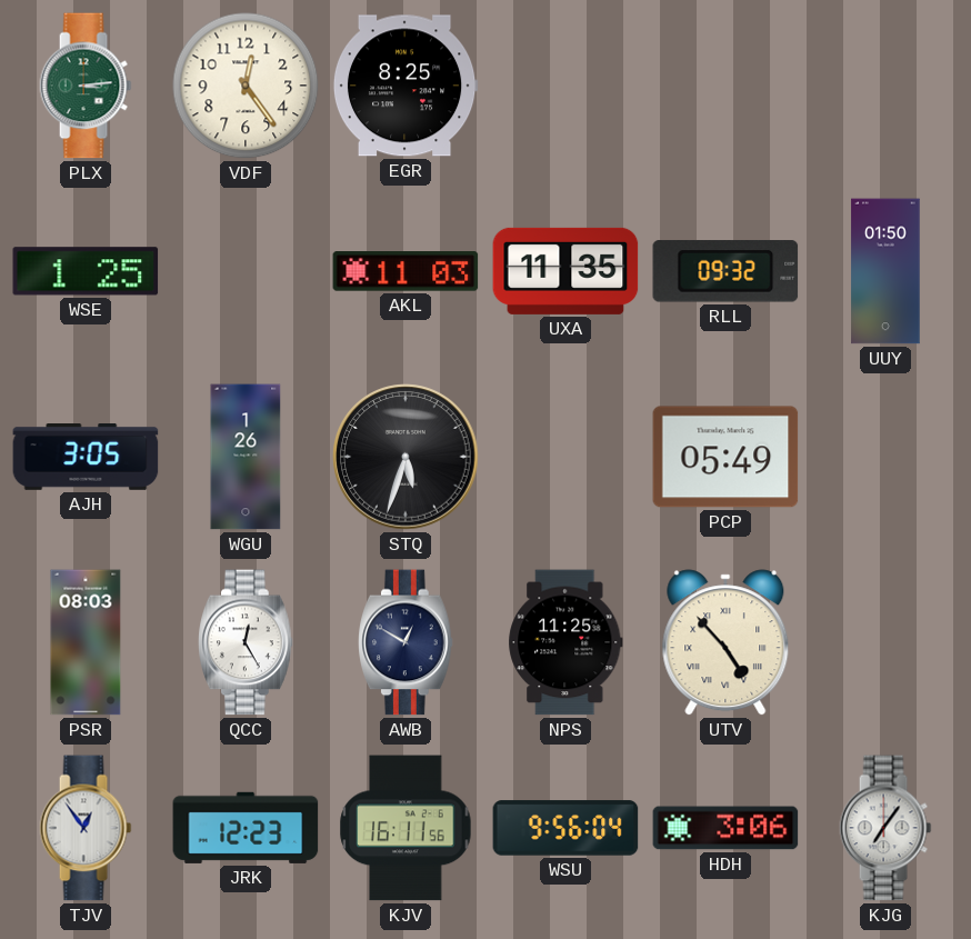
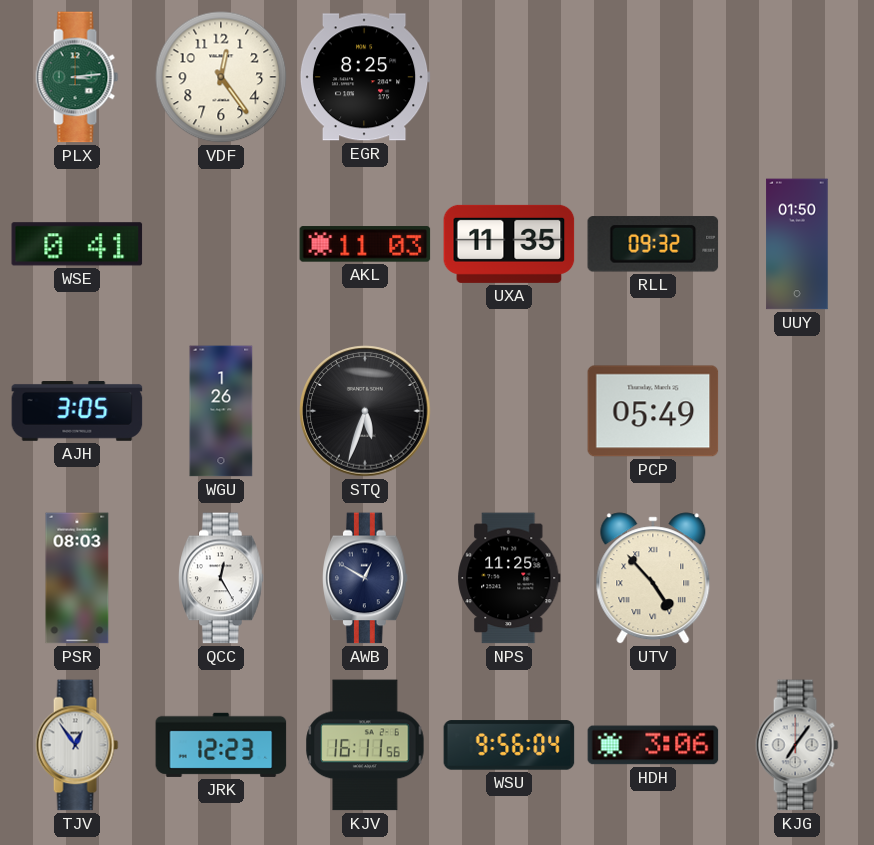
WSE: 1:25 -> 0:41
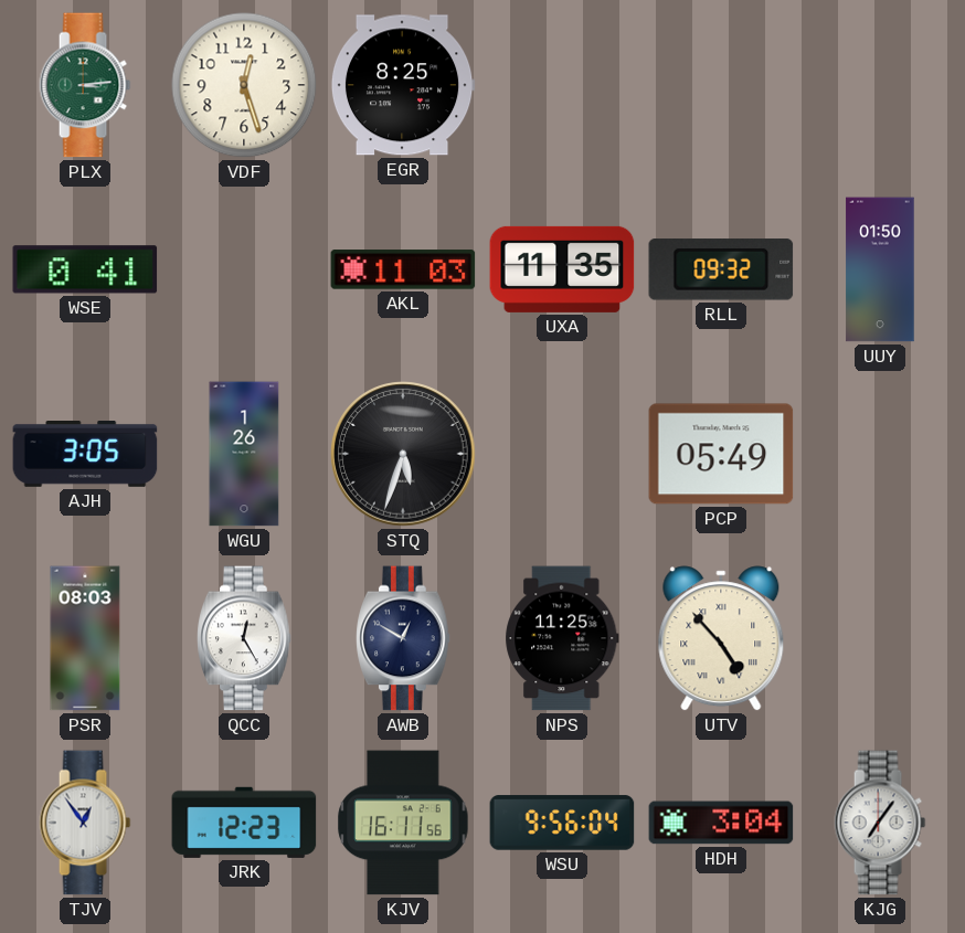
VDF: 12:24 -> 12:27
HDH: 3:06 -> 3:04
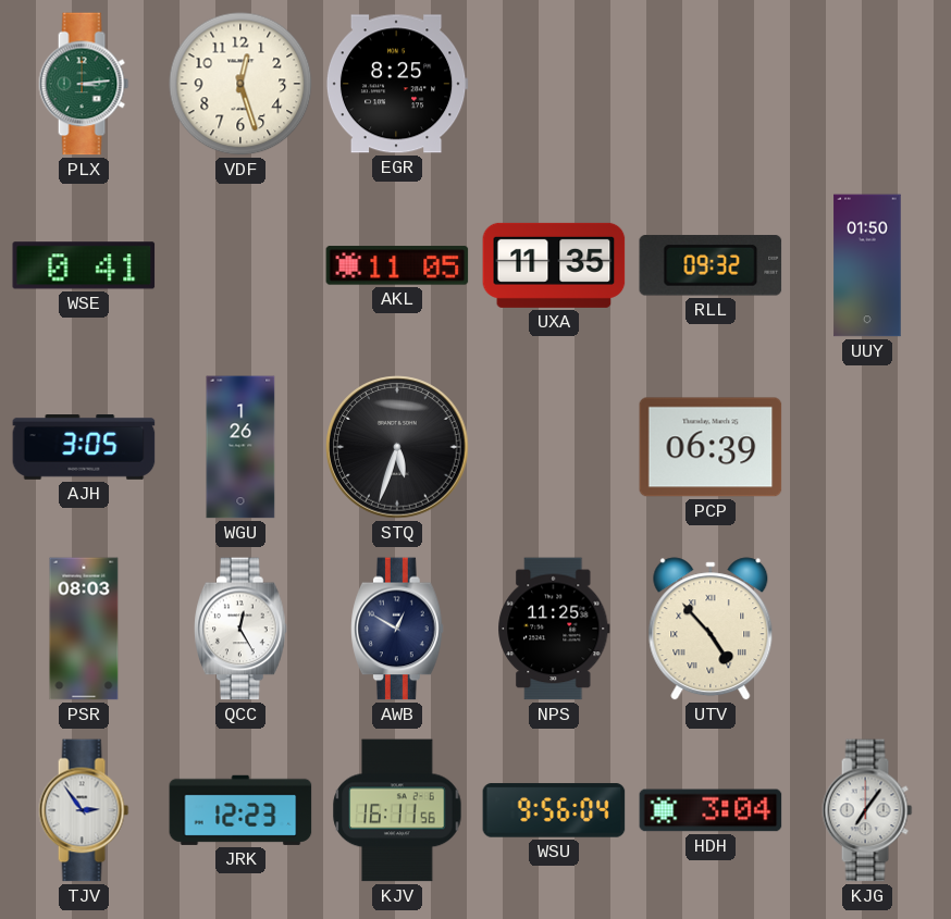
AKL: 11:03 -> 11:05
PCP: 05:49 -> 06:39
TJV: 12:54 -> 2:54
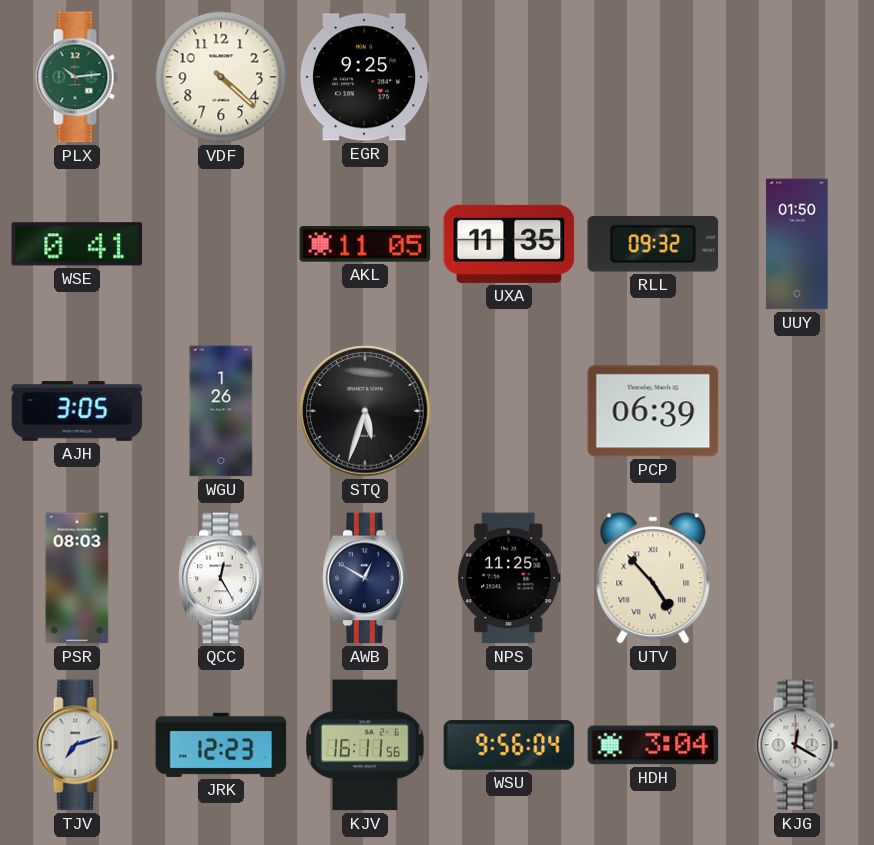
PLX: 3:14 -> 10:14
VDF: 12:27 -> 4:22
EGR: 8:25 -> 9:25
TJV: 2:54 -> 7:12
KJG: 7:06 -> 12:20
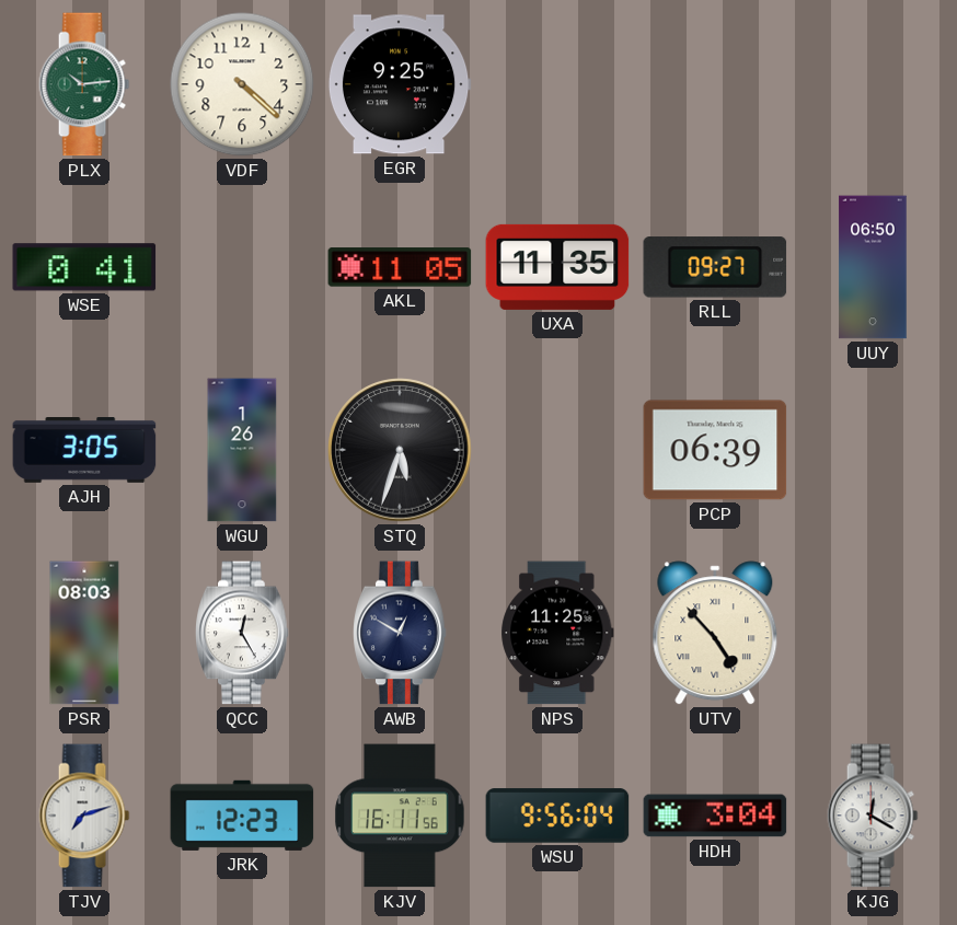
RLL: 09:32 -> 09:27
UUY: 01:50 -> 06:50
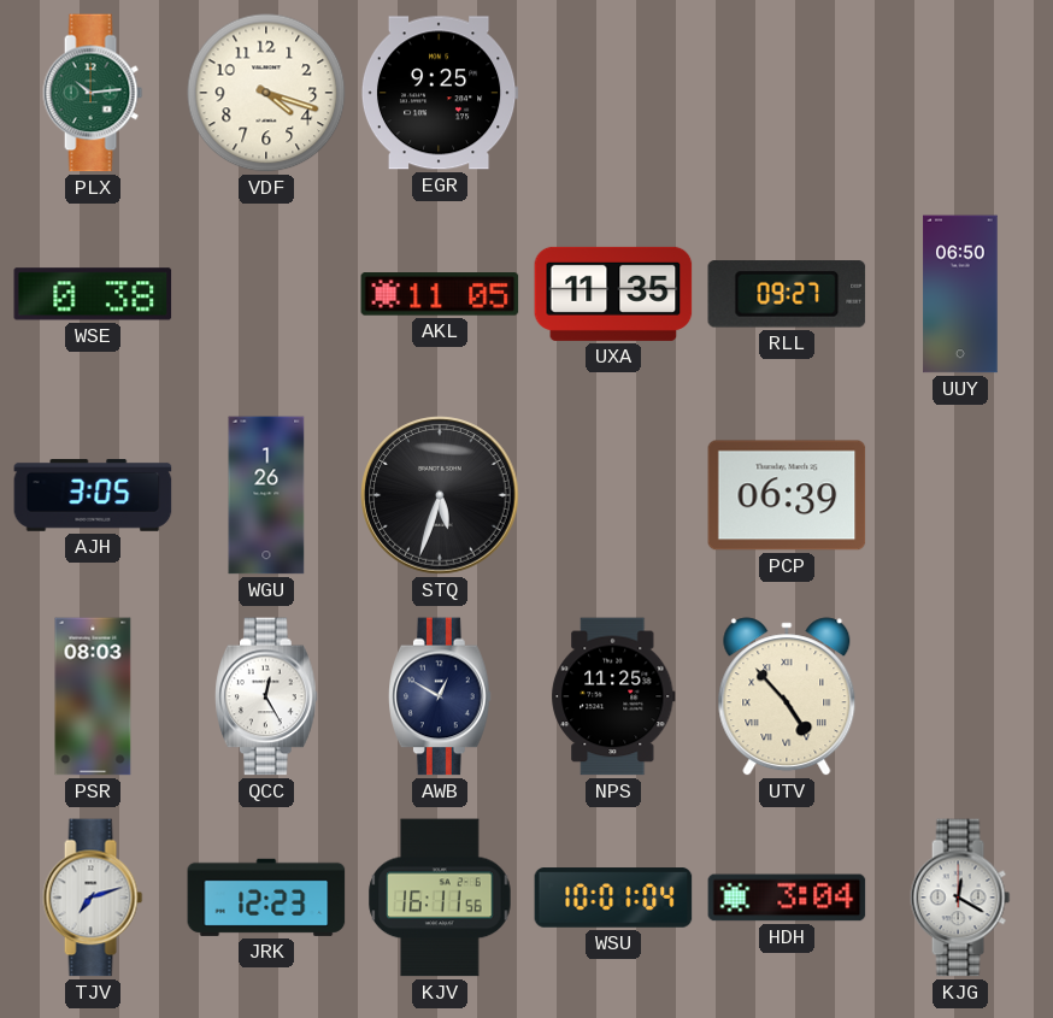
VDF: 4:22 -> 4:18
WSE: 0:41 -> 0:38
WSU: 9:56 -> 10:01
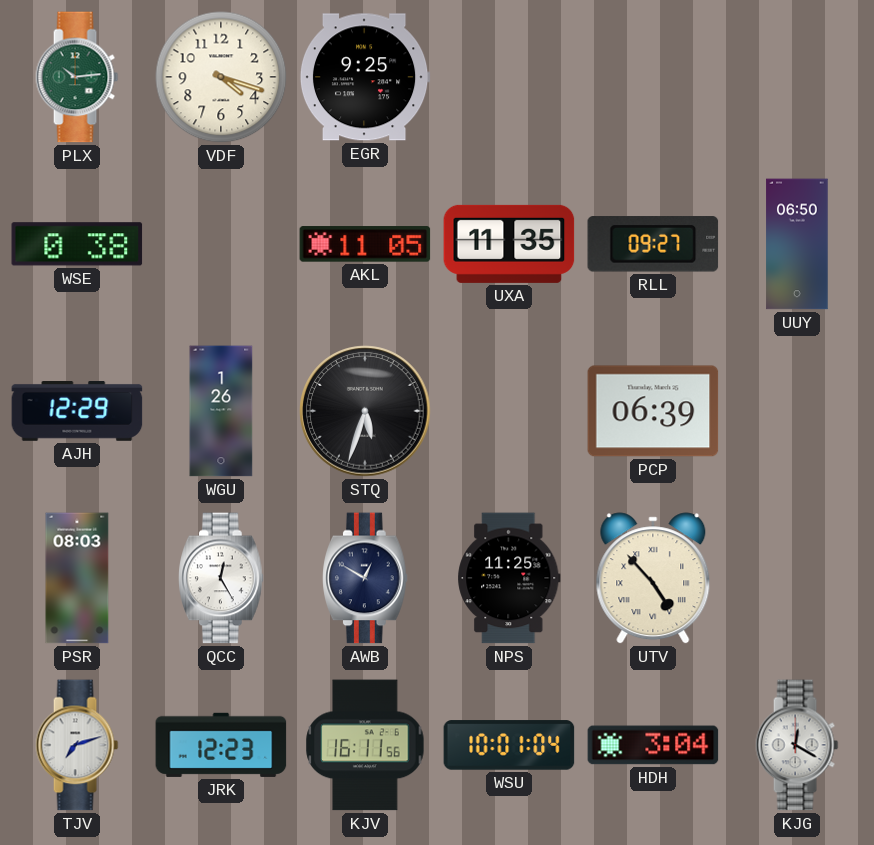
AJH: 3:05 -> 12:29
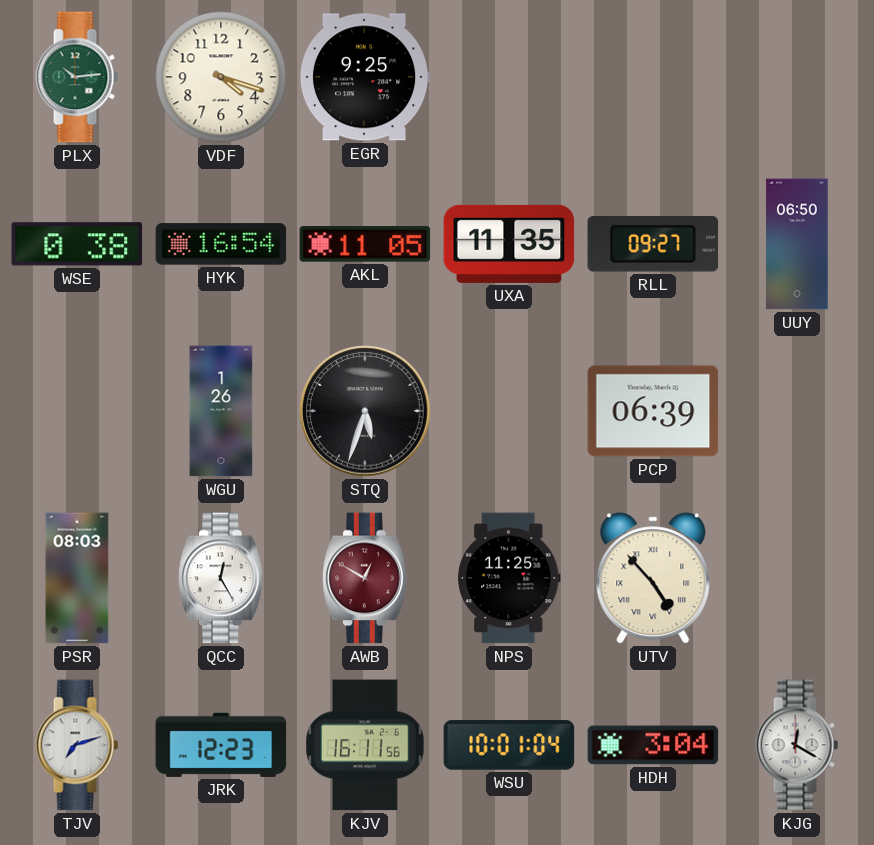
HYK: none -> 16:54
AJH: 12:29 -> none
AWB dial: navy -> burgundy
